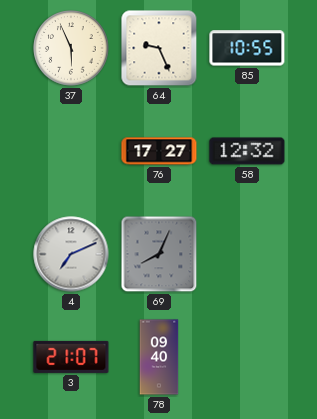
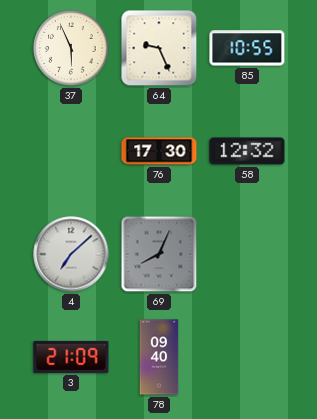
76: 17:27 -> 17:30
4: 7:11 -> 7:08
3: 21:07 -> 21:09
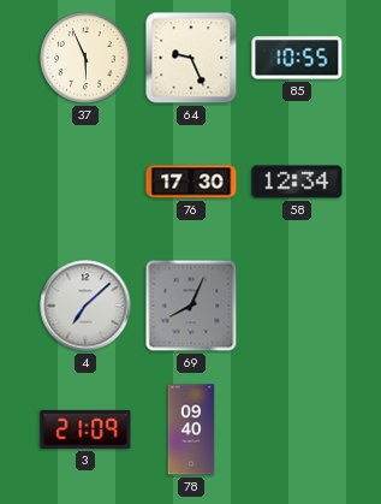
58: 12:32 -> 12:34
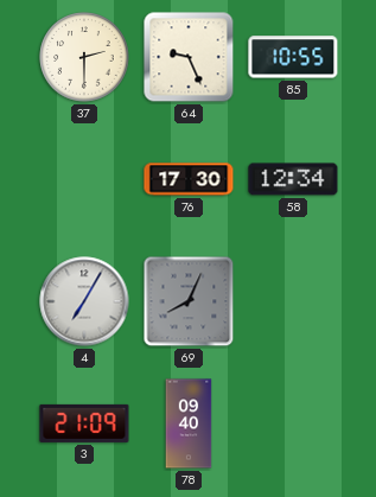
37: 5:56 -> 2:30
4: 7:08 -> 7:05
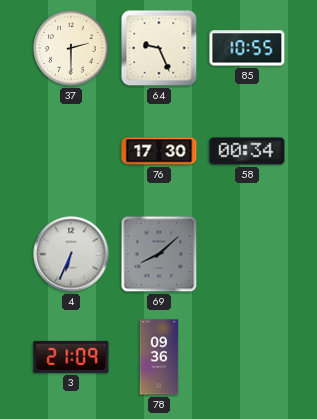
58: 12:34 -> 00:34
4: 7:05 -> 6:34
69: 8:04 -> 8:08
78: 09:40 -> 09:36
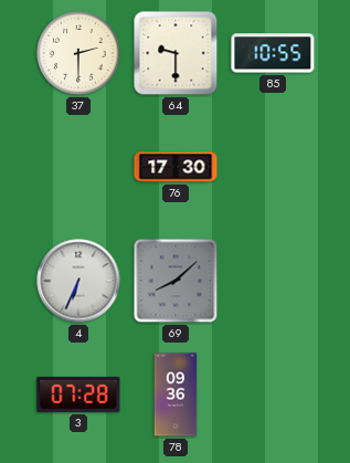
64: 9:26 -> 9:30
58: 00:34 -> none
3: 21:09 -> 07:28
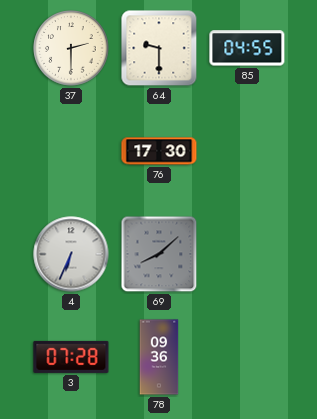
85: 10:55 -> 04:55
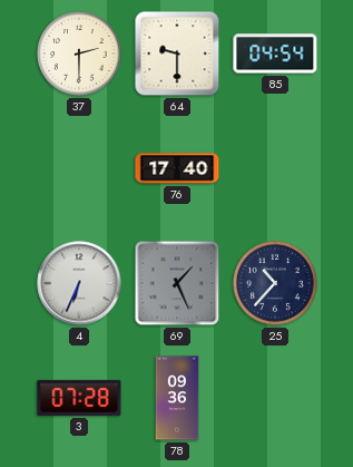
85: 04:55 -> 04:54
76: 17:30 -> 17:40
69: 8:08 -> 1:26
25: none -> 10:37
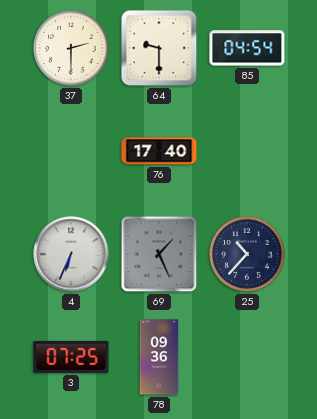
3: 07:28 -> 07:25
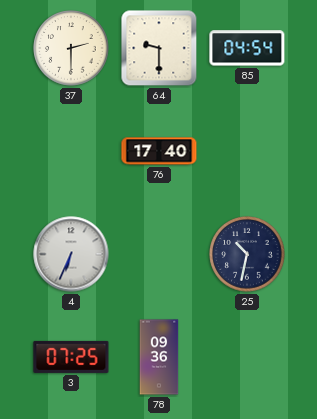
69: 1:26 -> none
25: 10:37 -> 10:32
